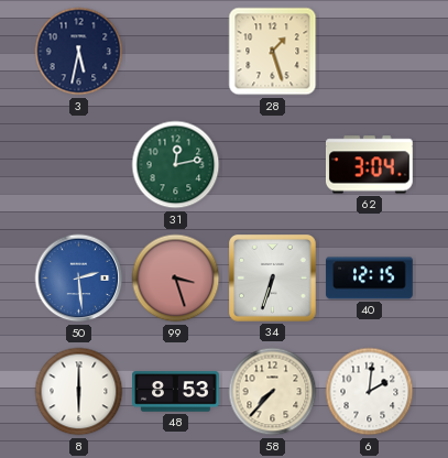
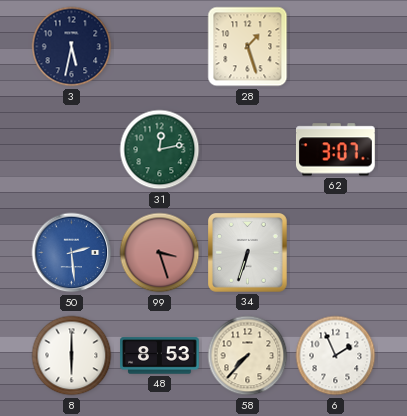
62: 3:04 -> 3:07
40: 12:15 -> none
6: 2:01 -> 1:56
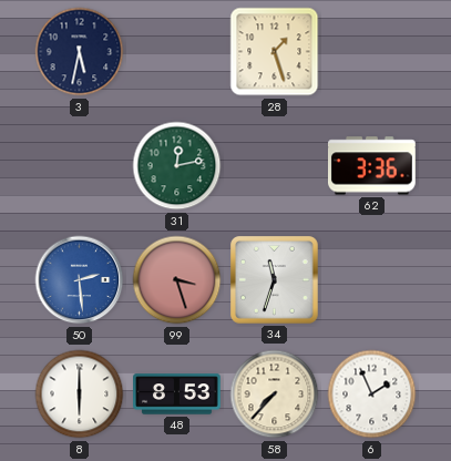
62: 3:07 -> 3:36
34: 6:33 -> 11:33
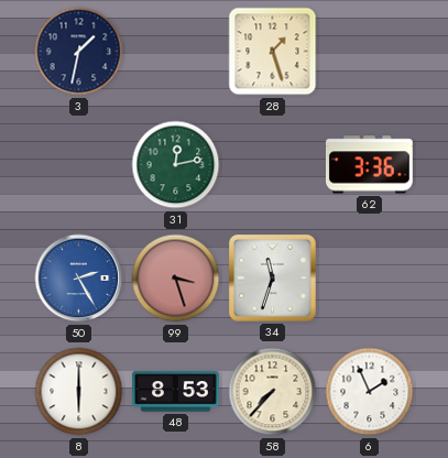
3: 5:32 -> 1:32
50: 2:29 -> 2:25
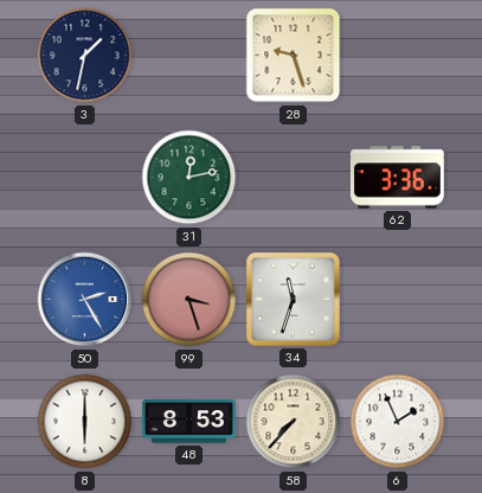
28: 1:27 -> 9:27
